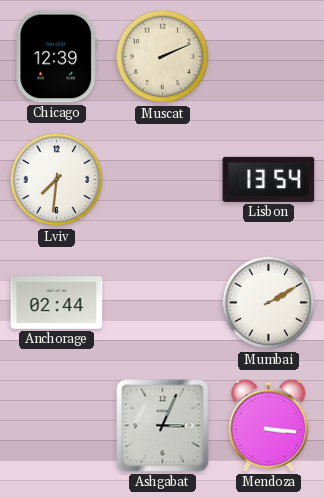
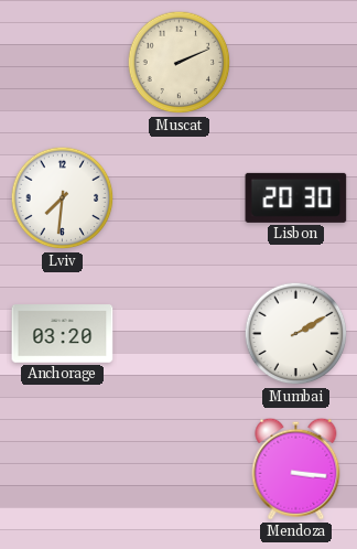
Chicago: 12:39 -> none
Lisbon: 13:54 -> 20:30
Anchorage: 02:44 -> 03:20
Ashgabat: 3:04 -> none
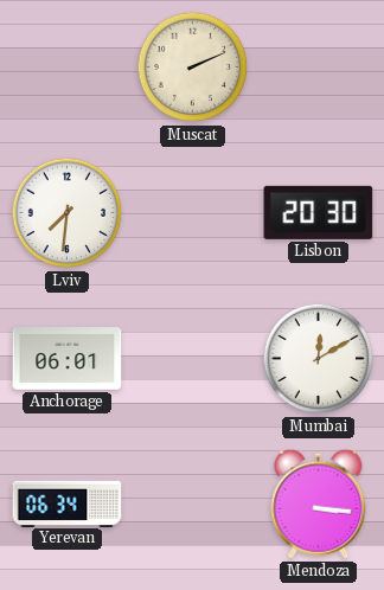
Anchorage: 03:20 -> 06:01
Mumbai: 2:10 -> 12:10
Yerevan: none -> 06:34
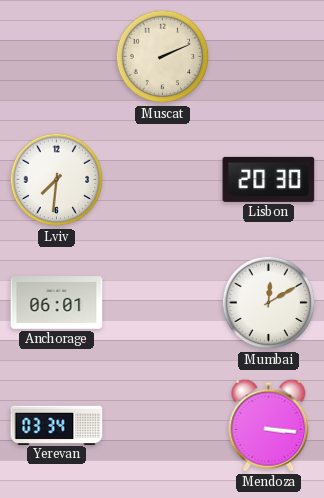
Yerevan: 06:34 -> 03:34
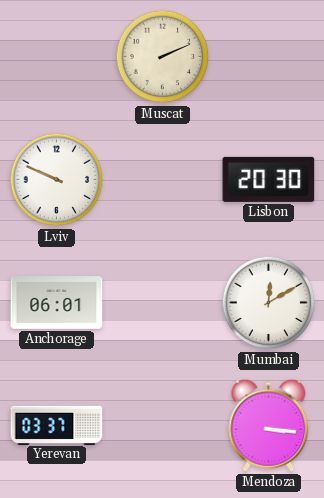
Lviv: 7:31 -> 9:49
Yerevan: 03:34 -> 03:37
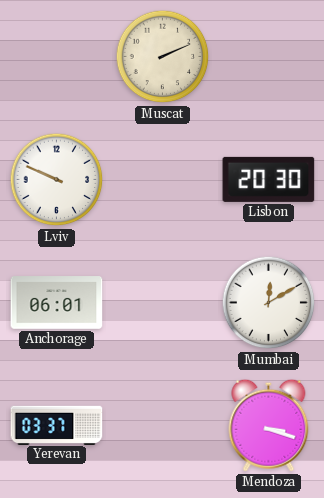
Mendoza: 3:16 -> 3:18
